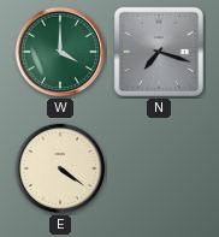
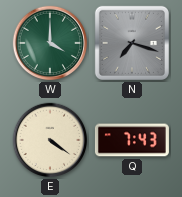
Q: none -> 7:43
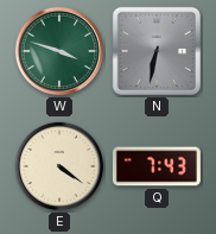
W: 4:00 -> 3:48
N: 7:18 -> 6:32
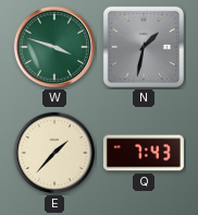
N: 6:32 -> 1:32
E: 4:21 -> 1:37
